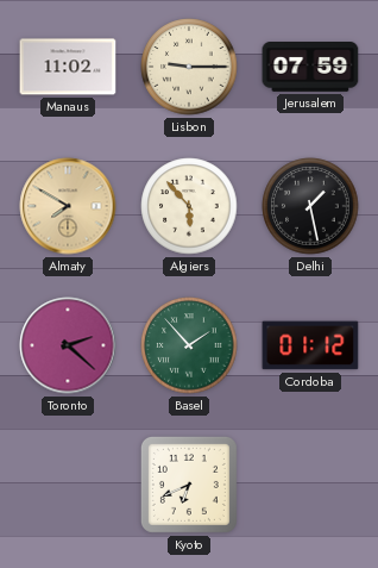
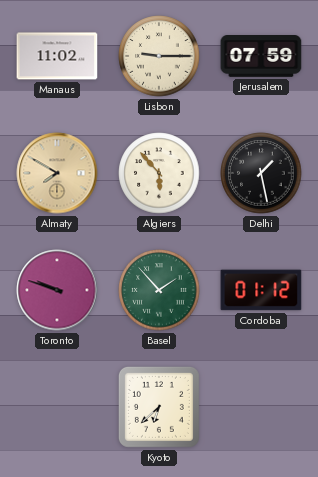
Toronto: 2:22 -> 9:48
Kyoto: 6:41 -> 6:38
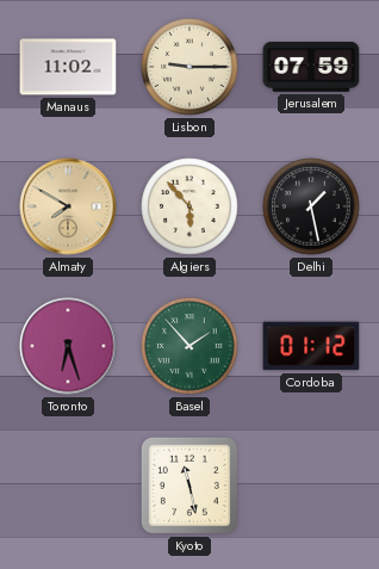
Toronto: 9:48 -> 6:27
Kyoto: 6:38 -> 11:28
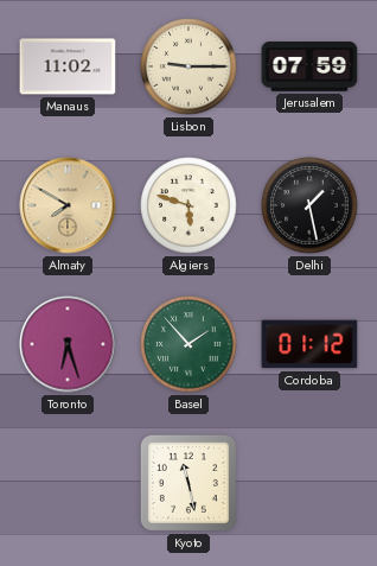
Algiers: 5:53 -> 5:48
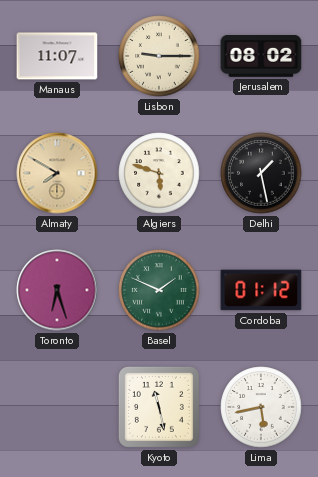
Manaus: 11:02 -> 11:07
Jerusalem: 07:59 -> 08:02
Basel: 1:53 -> 1:49
Lima: none -> 5:43
